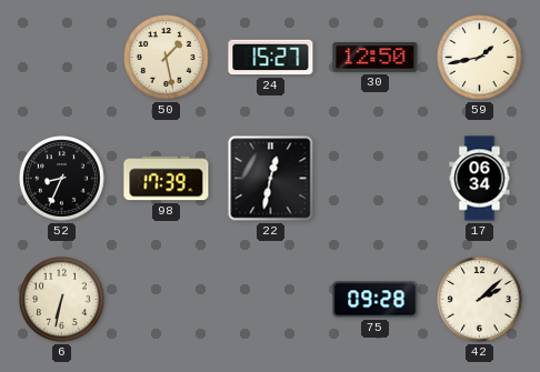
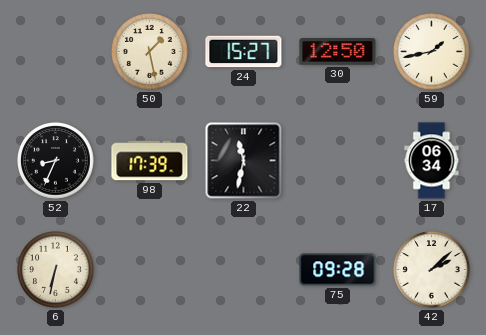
22: 12:32 -> 11:32
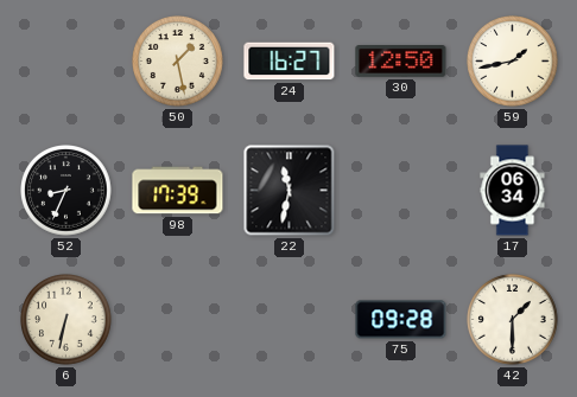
24: 15:27 -> 16:27
42: 2:08 -> 1:30
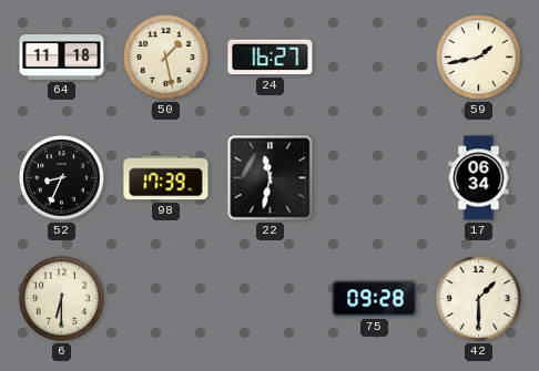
64: none -> 11:18
30: 12:50 -> none
6: 6:32 -> 6:30
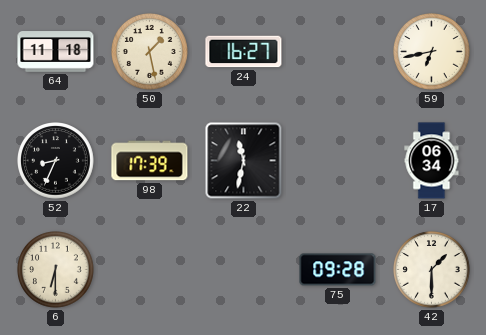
59: 1:43 -> 6:43
